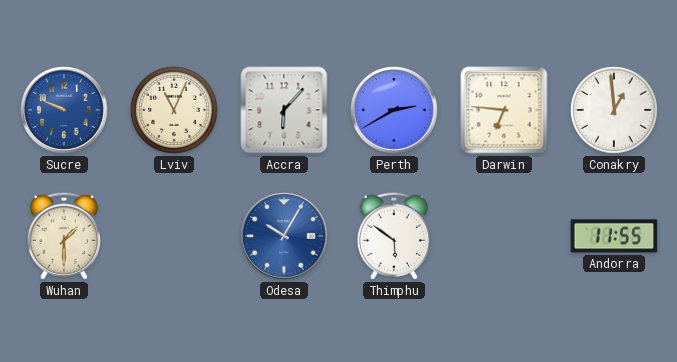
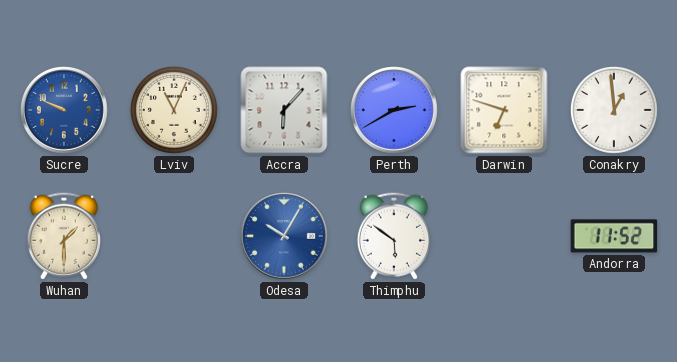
Darwin: 6:46 -> 6:48
Andorra: 11:55 -> 11:52
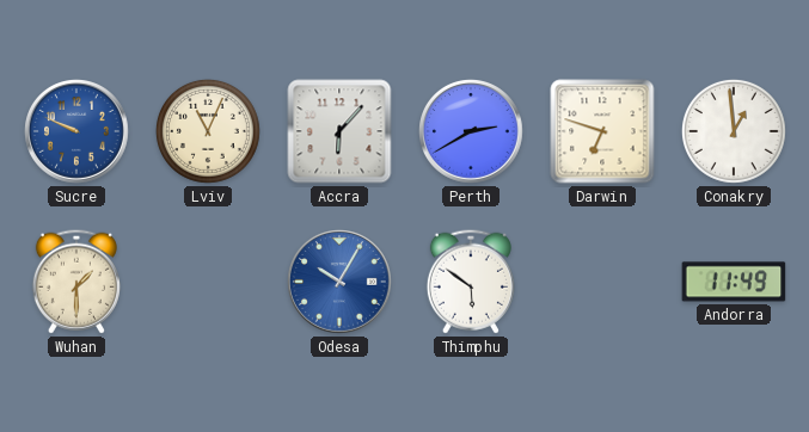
Andorra: 11:52 -> 11:49
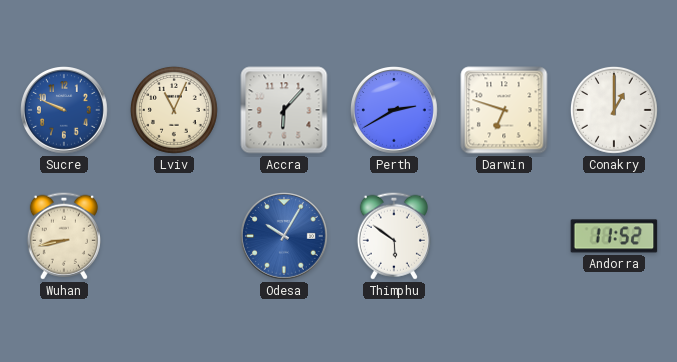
Conakry: 12:59 -> 1:00
Wuhan: 1:30 -> 8:43
Andorra: 11:49 -> 11:52
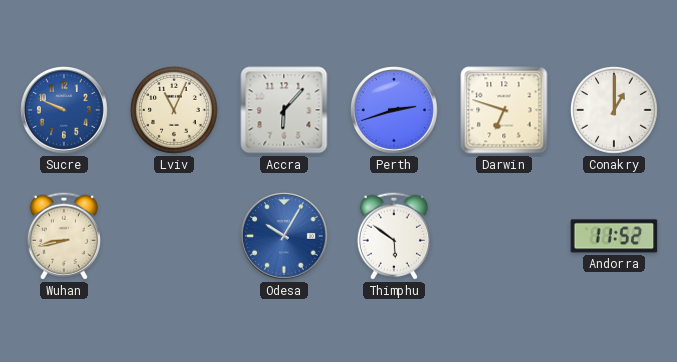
Perth: 2:40 -> 2:42
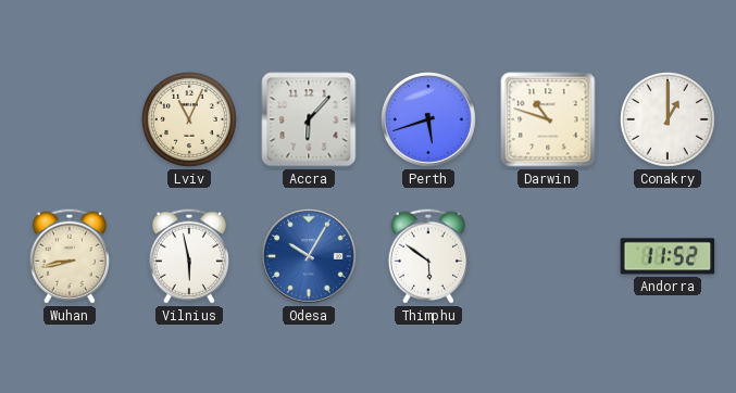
Sucre: 9:49 -> none
Perth: 2:42 -> 5:42
Darwin: 6:48 -> 10:48
Vilnius: none -> 5:58
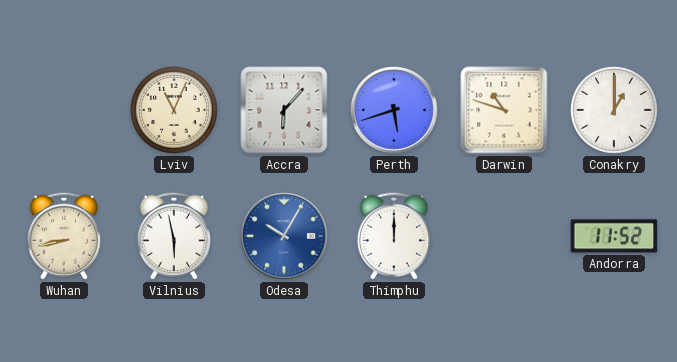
Thimphu: 5:51 -> 12:00
